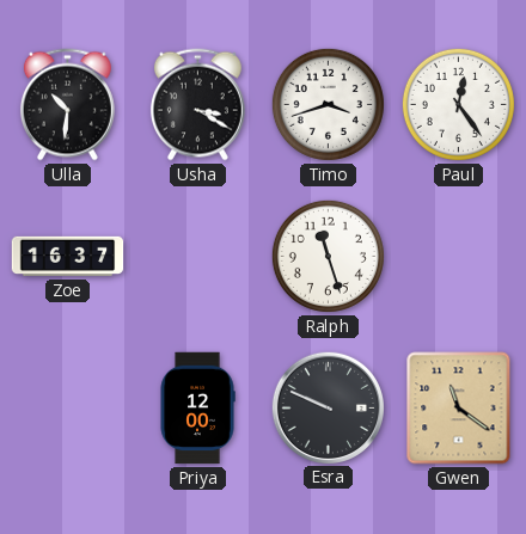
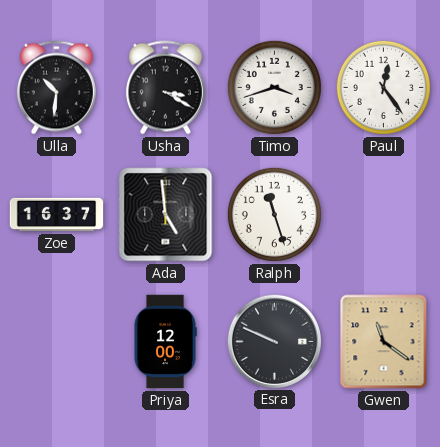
Ada: none -> 4:59
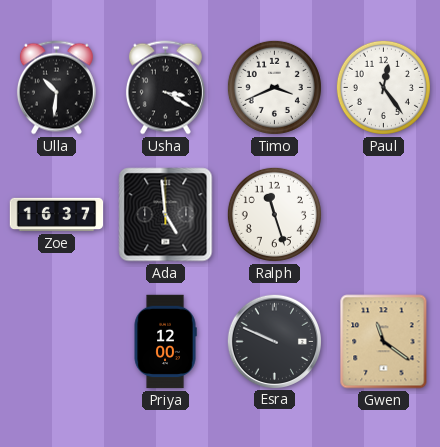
Timo: 3:42 -> 3:41
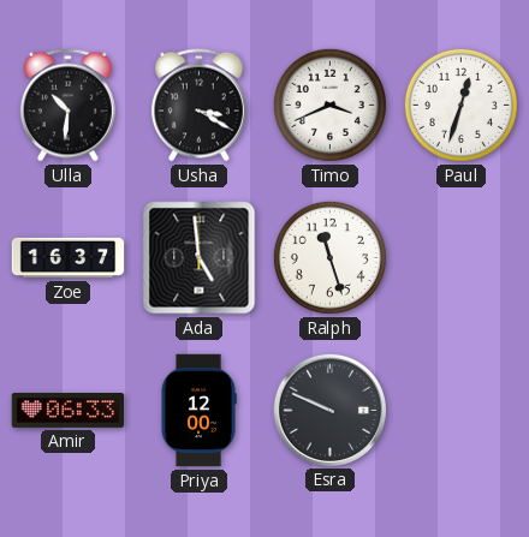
Paul: 12:24 -> 12:33
Amir: none -> 06:33
Gwen: 11:21 -> none
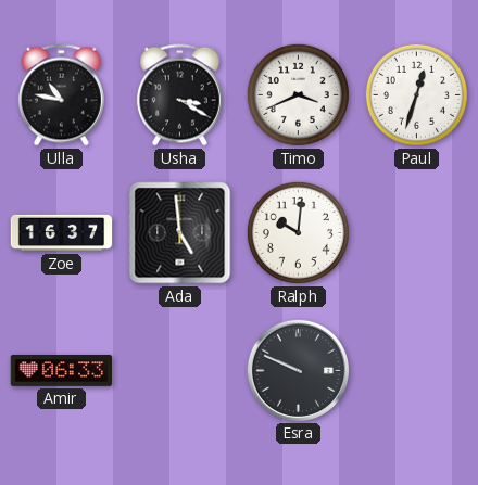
Ulla: 10:31 -> 10:47
Ralph: 11:27 -> 10:01
Priya: 12:00 -> none
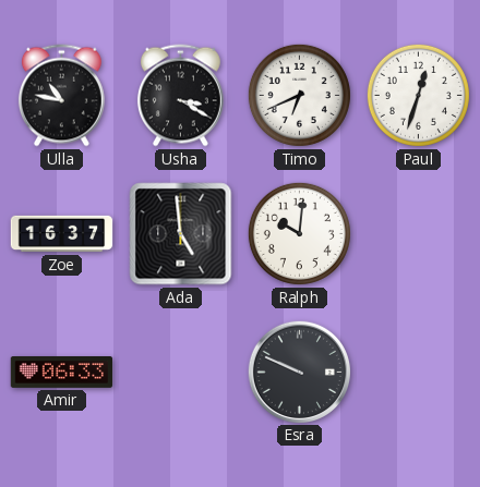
Timo: 3:41 -> 6:41
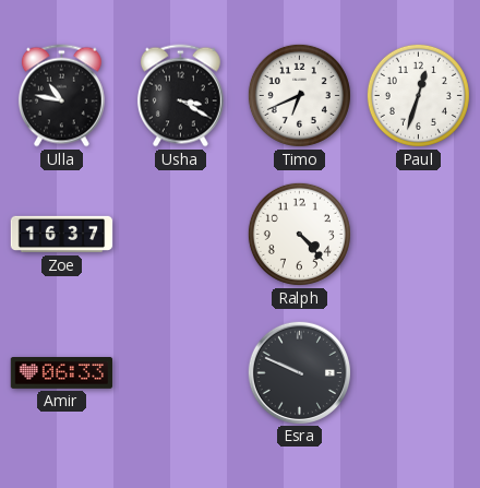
Ada: 4:59 -> none
Ralph: 10:01 -> 4:23
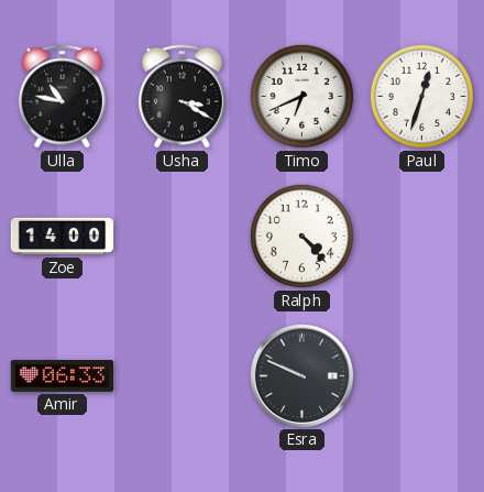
Zoe: 16:37 -> 14:00
